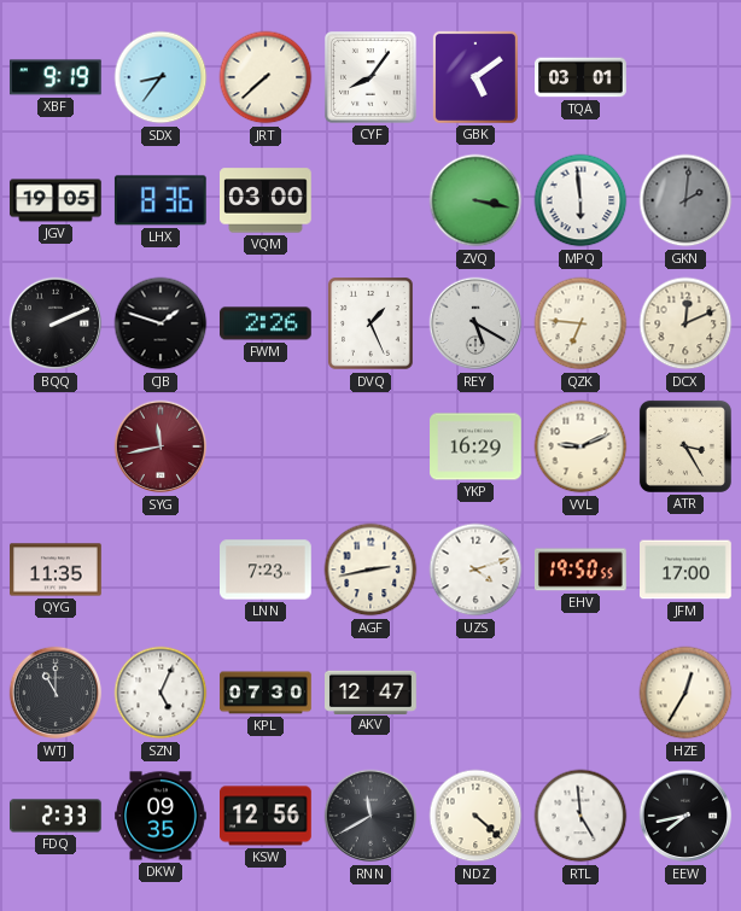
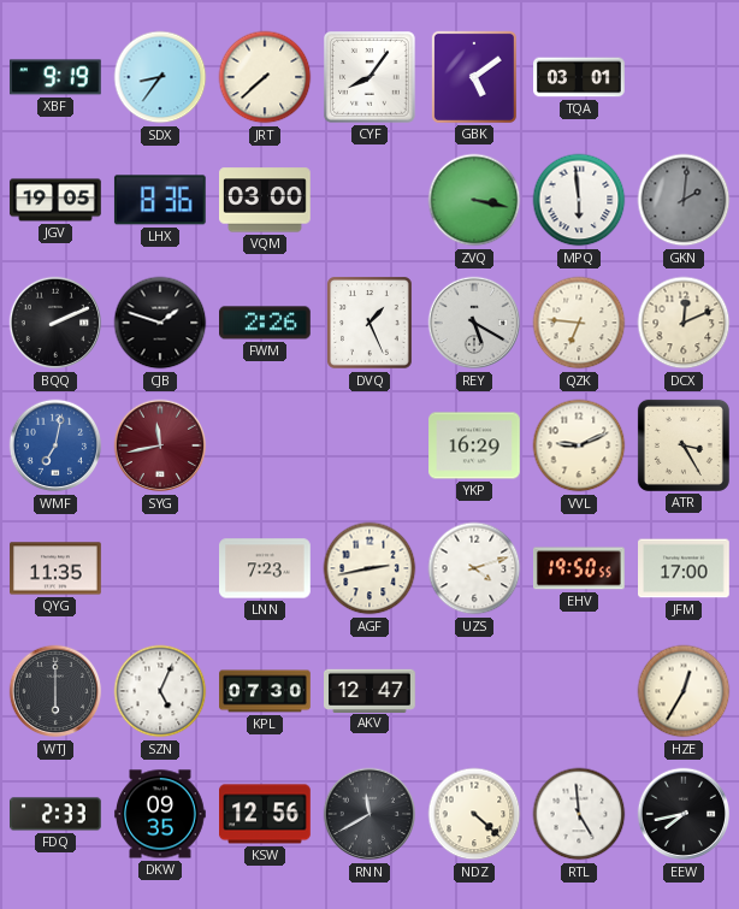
WMF: none -> 7:02
WTJ: 11:00 -> 6:00
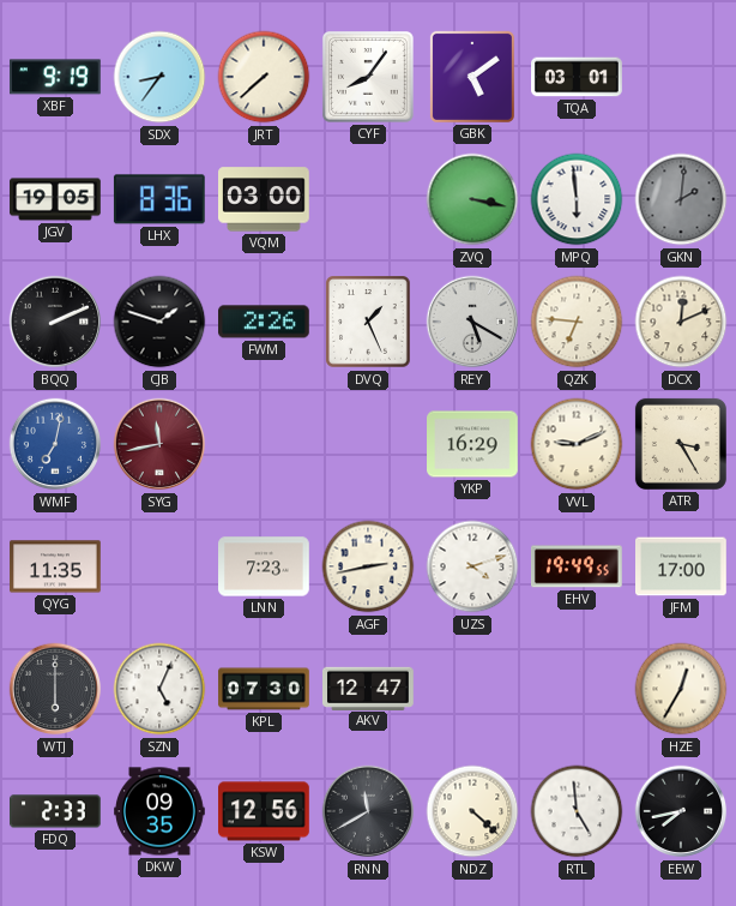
EHV: 19:50 -> 19:49
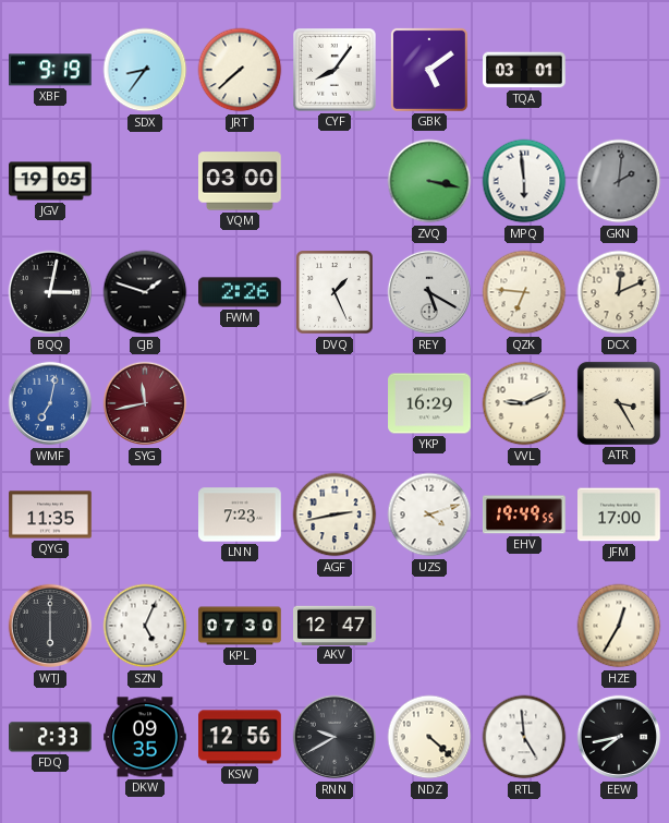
LHX: 8:36 -> none
BQQ: 2:11 -> 3:02
RNN: 11:40 -> 9:40
